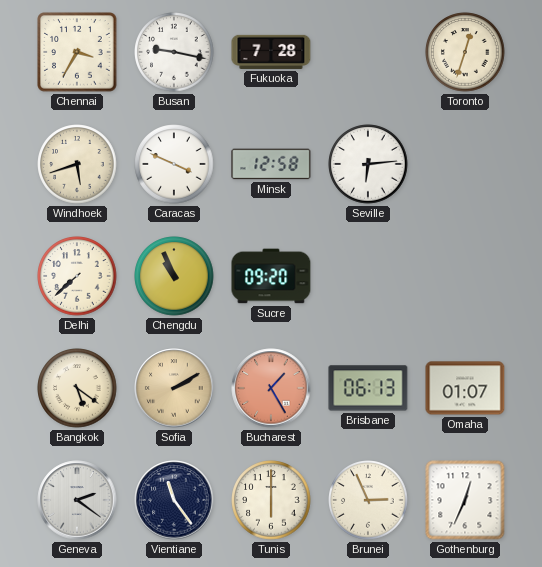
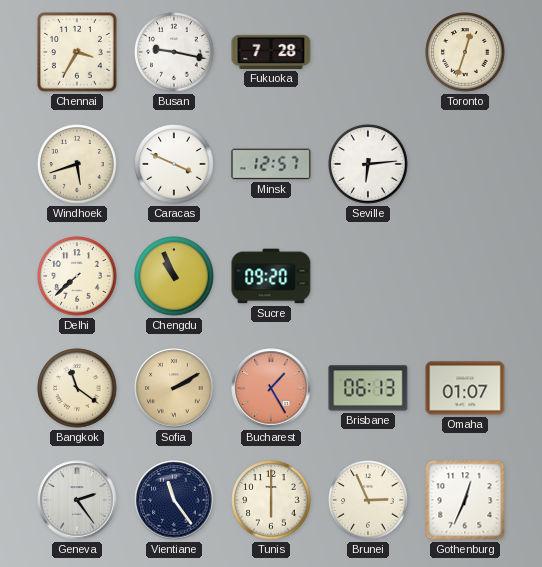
Minsk: 12:58 -> 12:57
Bangkok: 5:21 -> 11:21
Geneva: 2:21 -> 2:24
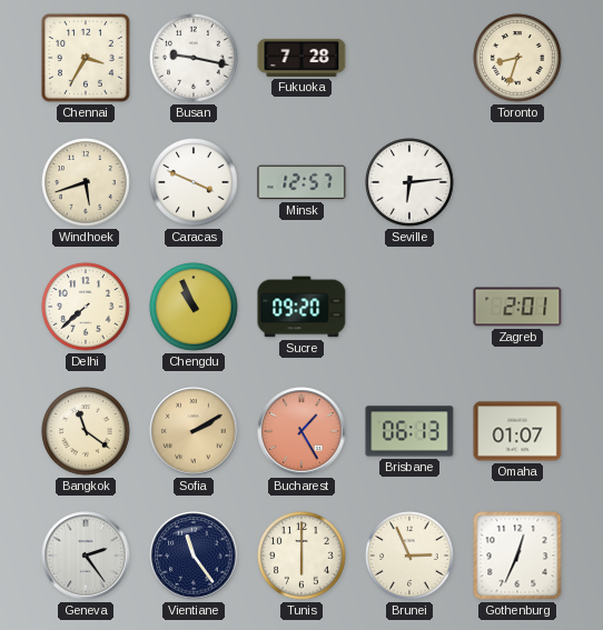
Toronto: 12:33 -> 8:33
Zagreb: none -> 2:01
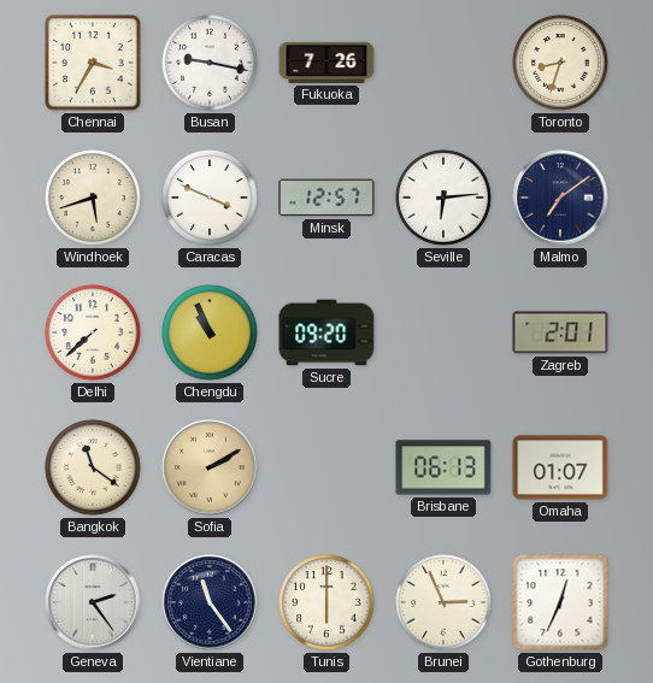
Fukuoka: 7:28 -> 7:26
Malmo: none -> 7:09
Bucharest: 1:25 -> none
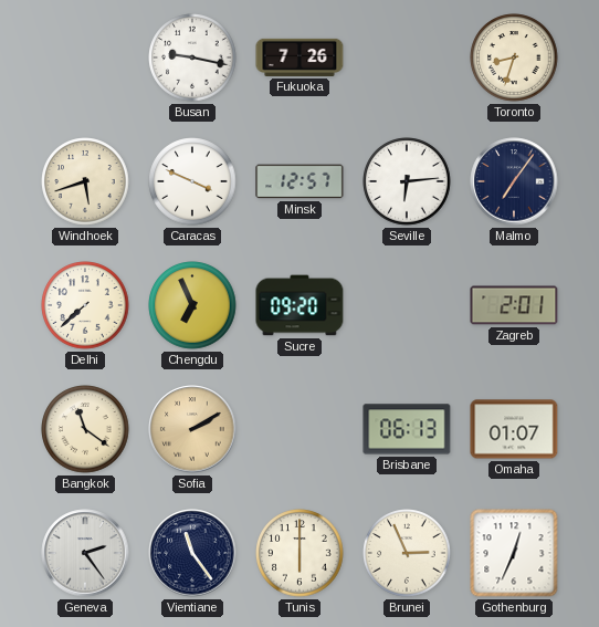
Chennai: 3:35 -> none
Malmo: 7:09 -> 7:06
Chengdu: 10:56 -> 6:56
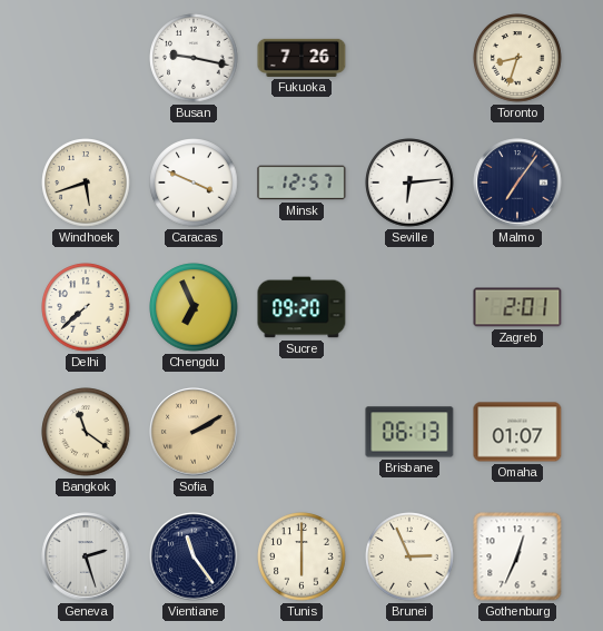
Geneva: 2:24 -> 2:27
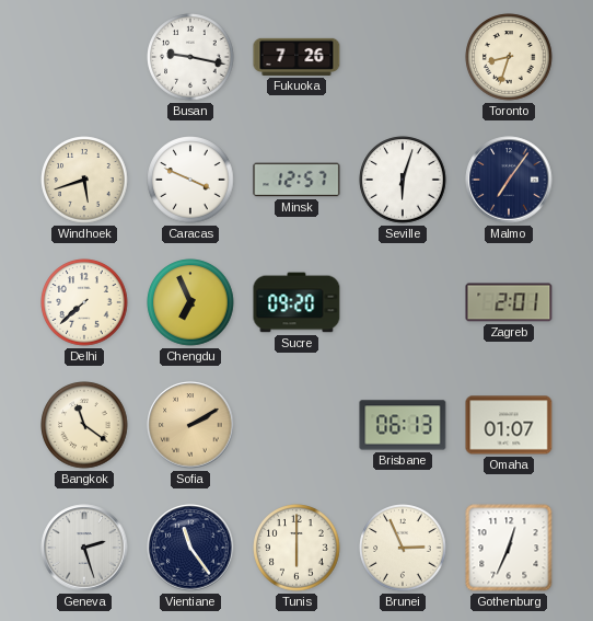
Seville: 6:14 -> 6:03
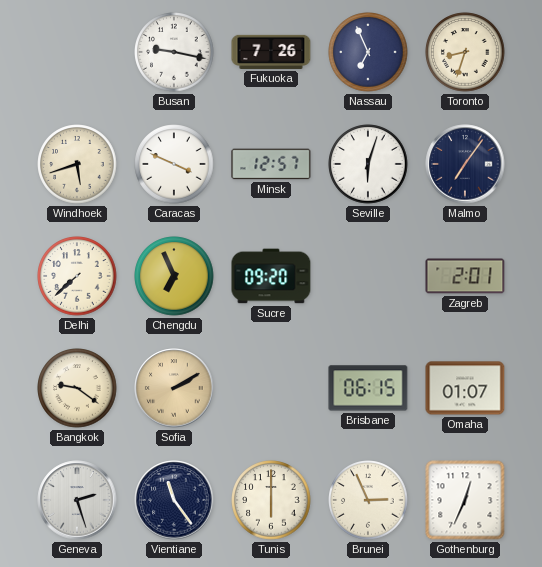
Nassau: none -> 6:56
Bangkok: 11:21 -> 9:21
Brisbane: 06:13 -> 06:15
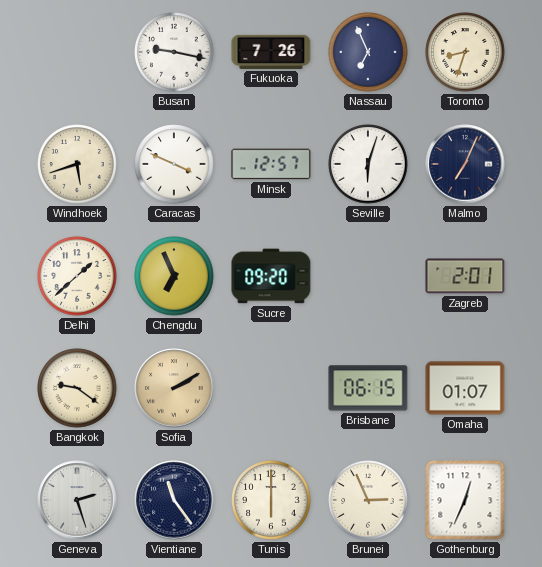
Malmo: 7:06 -> 7:04
Delhi: 7:38 -> 1:38
